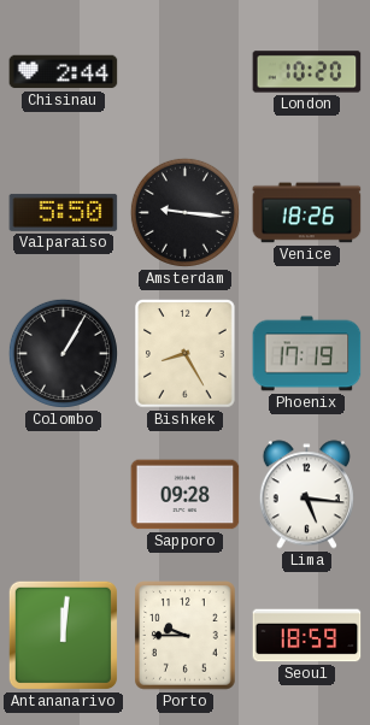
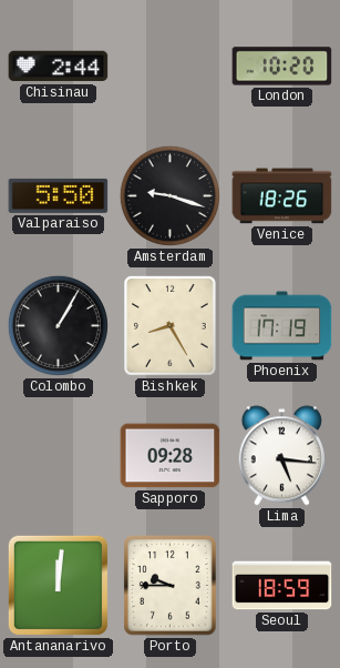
Amsterdam: 9:16 -> 9:18
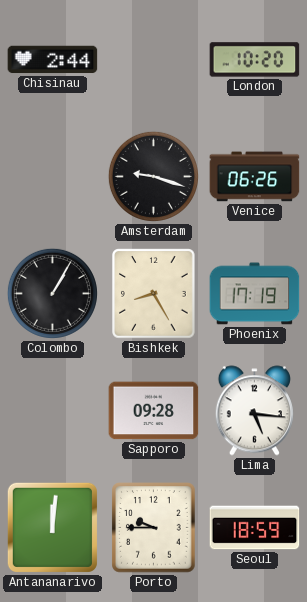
Valparaiso: 5:50 -> none
Venice: 18:26 -> 06:26
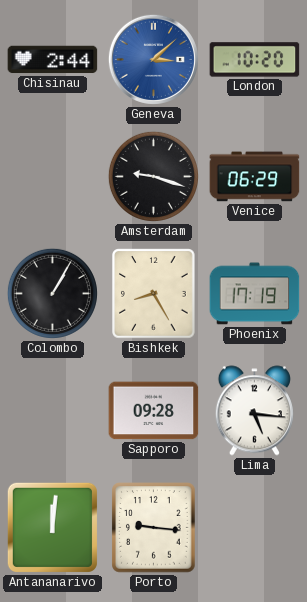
Geneva: none -> 3:08
Venice: 06:26 -> 06:29
Porto: 9:45 -> 9:16
Seoul: 18:59 -> none
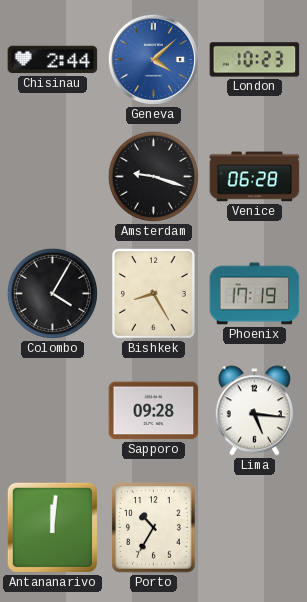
Geneva: 3:08 -> 4:08
London: 10:20 -> 10:23
Venice: 06:29 -> 06:28
Colombo: 1:05 -> 4:05
Porto: 9:16 -> 10:35
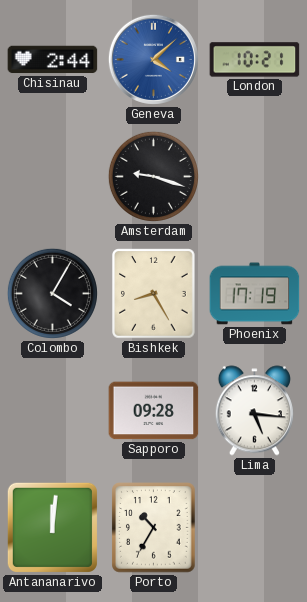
London: 10:23 -> 10:21
Venice: 06:28 -> none
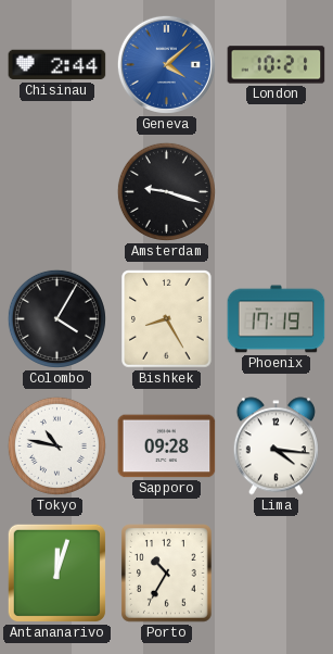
Tokyo: none -> 10:47
Lima: 5:16 -> 4:16
Antananarivo: 12:01 -> 12:03
